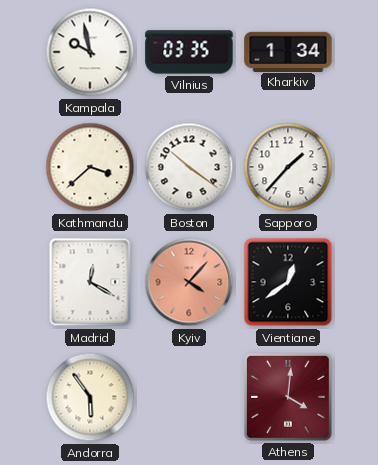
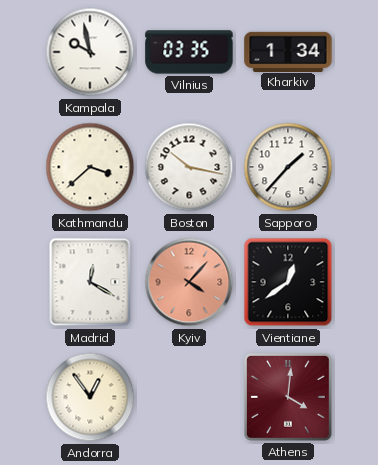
Boston: 10:21 -> 10:17
Andorra: 5:54 -> 12:54
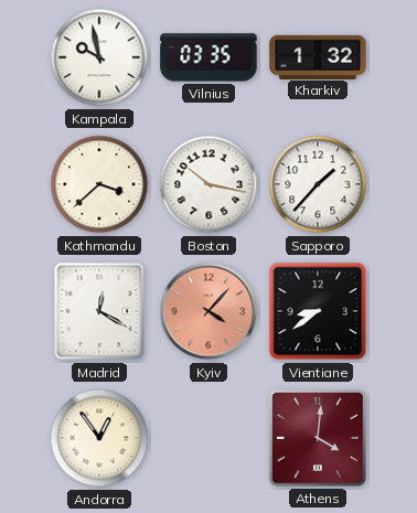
Kharkiv: 1:34 -> 1:32
Vientiane: 12:39 -> 8:39
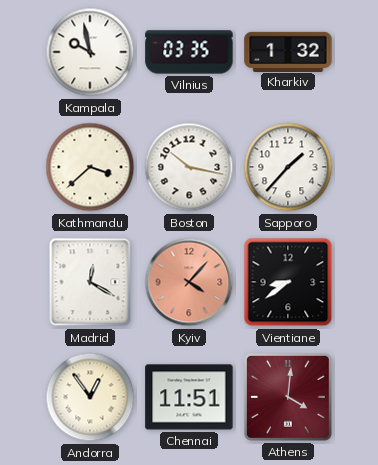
Chennai: none -> 11:51
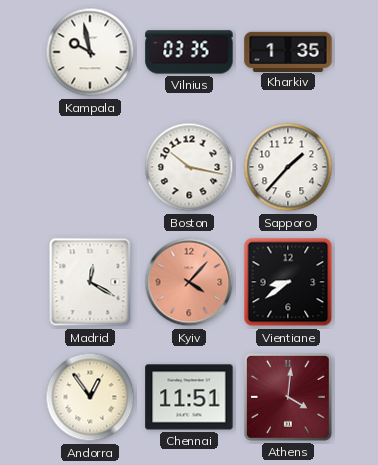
Kharkiv: 1:32 -> 1:35
Kathmandu: 3:38 -> none
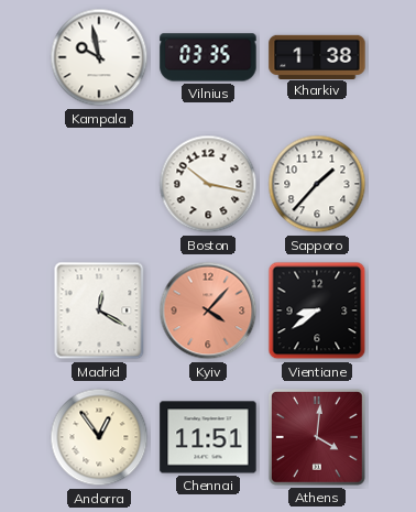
Kharkiv: 1:35 -> 1:38
